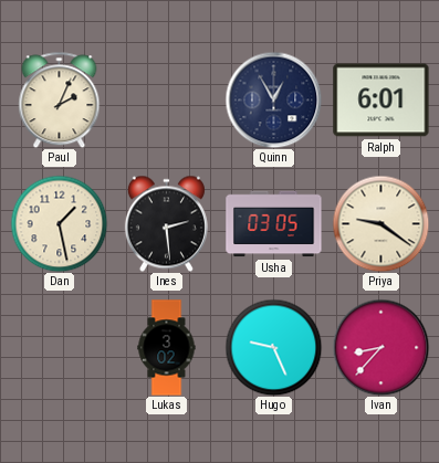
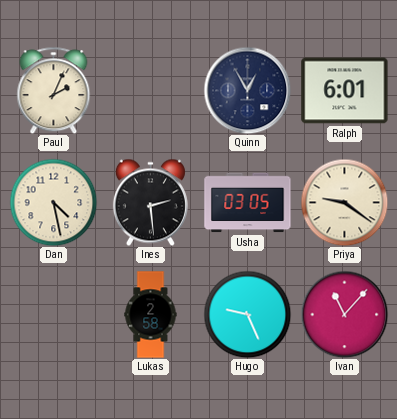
Dan: 1:28 -> 4:28
Lukas: 3:02 -> 2:58
Ivan: 8:37 -> 11:07
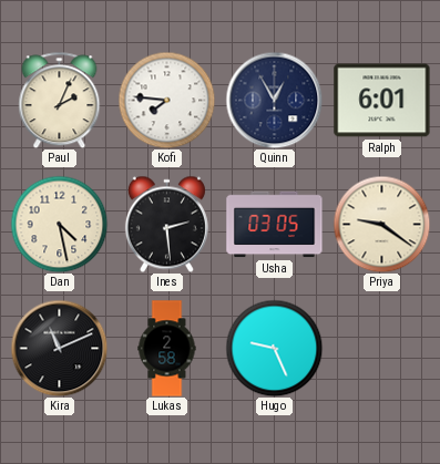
Kofi: none -> 7:46
Kira: none -> 11:11
Ivan: 11:07 -> none
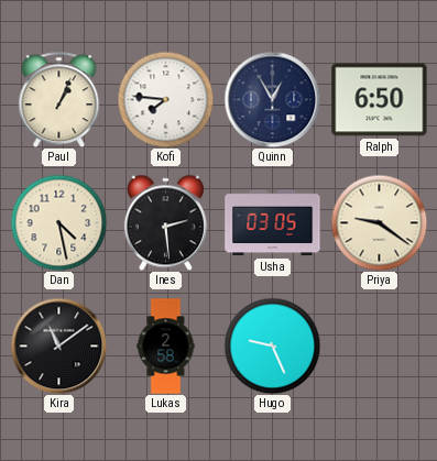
Paul: 2:04 -> 1:04
Ralph: 6:01 -> 6:50
Kira: 11:11 -> 11:09
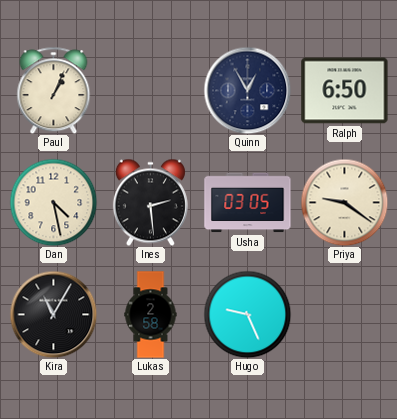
Kofi: 7:46 -> none
Kira: 11:09 -> 11:05
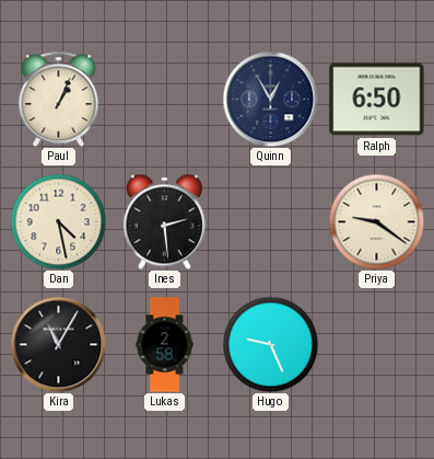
Usha: 03:05 -> none
